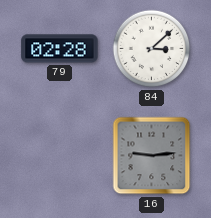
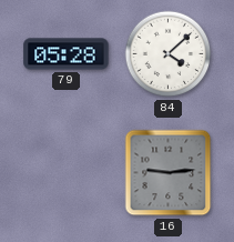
79: 02:28 -> 05:28
84: 3:08 -> 4:08
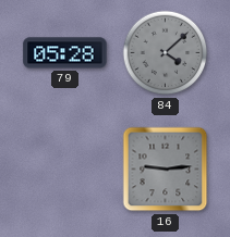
84 dial: white -> grey
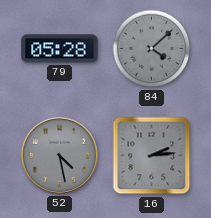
52: none -> 4:28
16: 9:14 -> 2:14
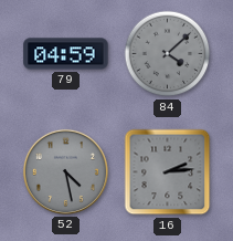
79: 05:28 -> 04:59
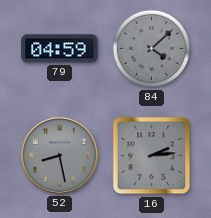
52: 4:28 -> 8:28
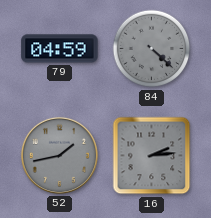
84: 4:08 -> 4:22
52: 8:28 -> 1:43
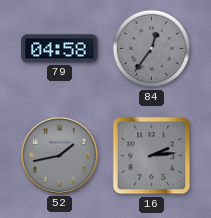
79: 04:59 -> 04:58
84: 4:22 -> 12:36
